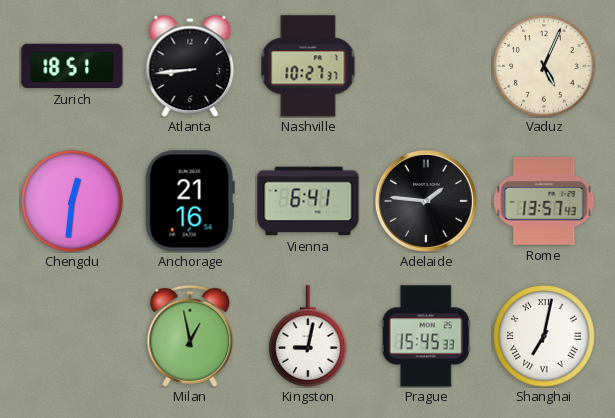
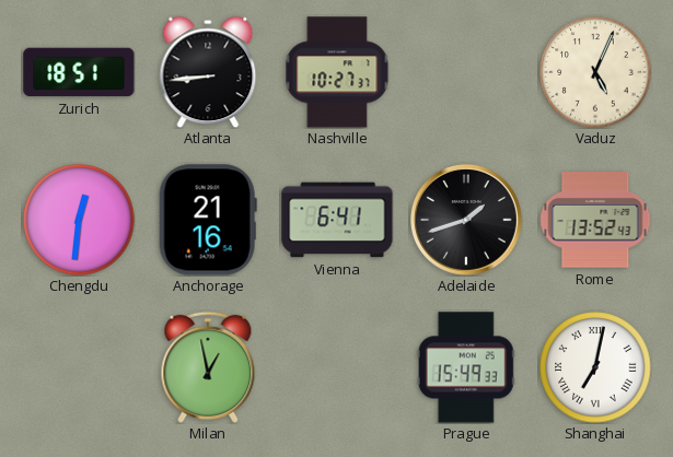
Adelaide: 1:46 -> 1:42
Rome: 13:57 -> 13:52
Kingston: 9:02 -> none
Prague: 15:45 -> 15:49
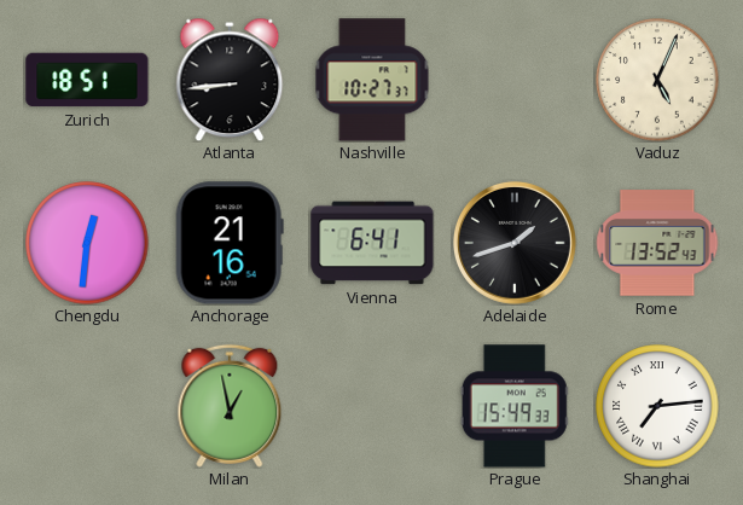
Shanghai: 7:02 -> 7:14
